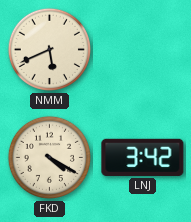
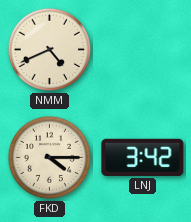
NMM: 5:41 -> 4:41
FKD: 4:20 -> 4:15
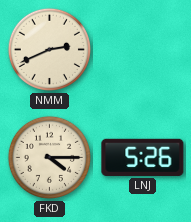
NMM: 4:41 -> 2:41
LNJ: 3:42 -> 5:26
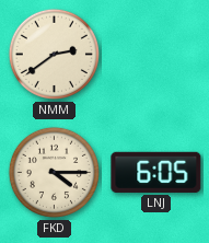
NMM: 2:41 -> 2:39
LNJ: 5:26 -> 6:05
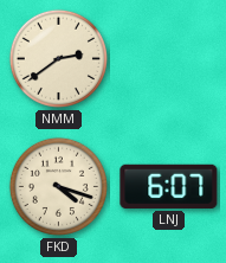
FKD: 4:15 -> 4:18
LNJ: 6:05 -> 6:07
